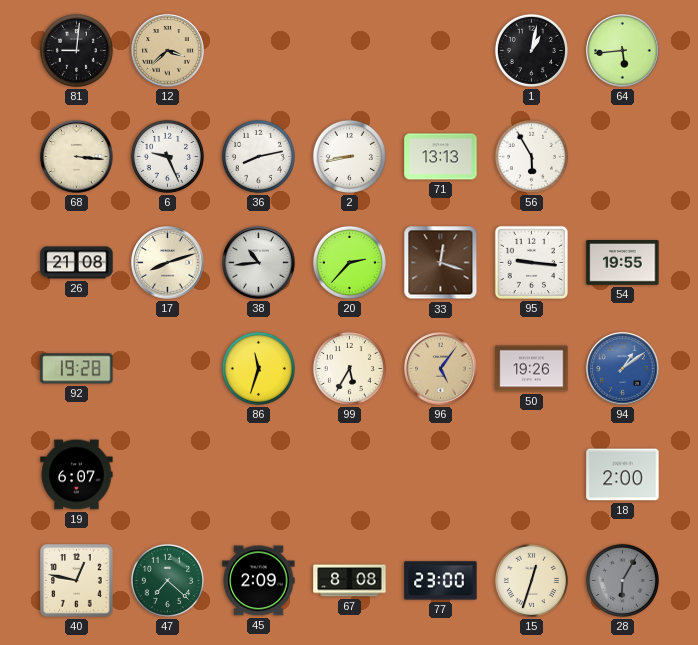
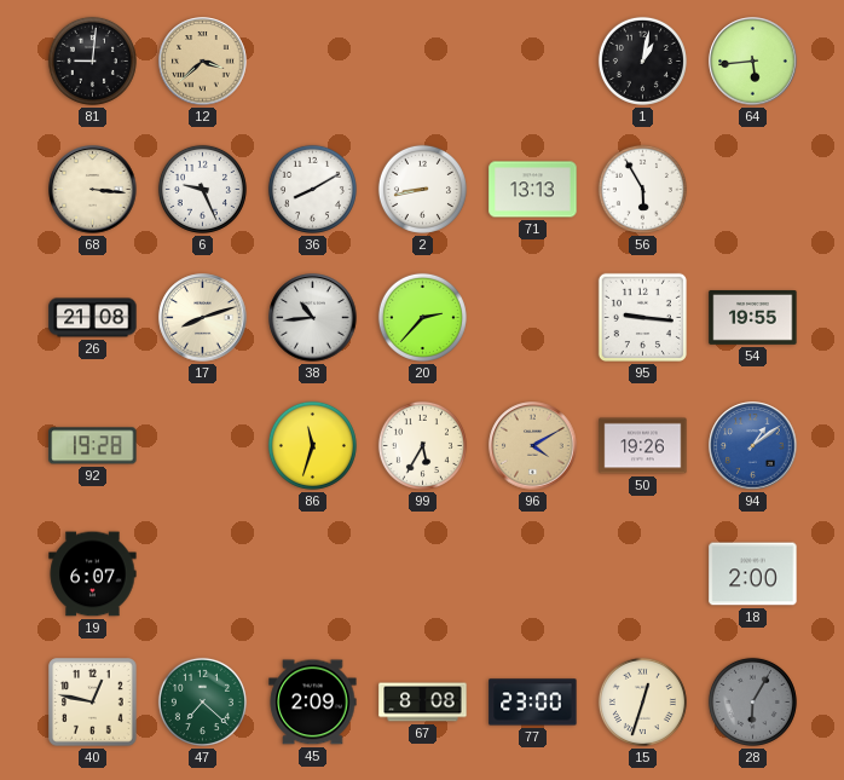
36: 8:13 -> 8:10
33: 12:18 -> none
96: 5:06 -> 4:10
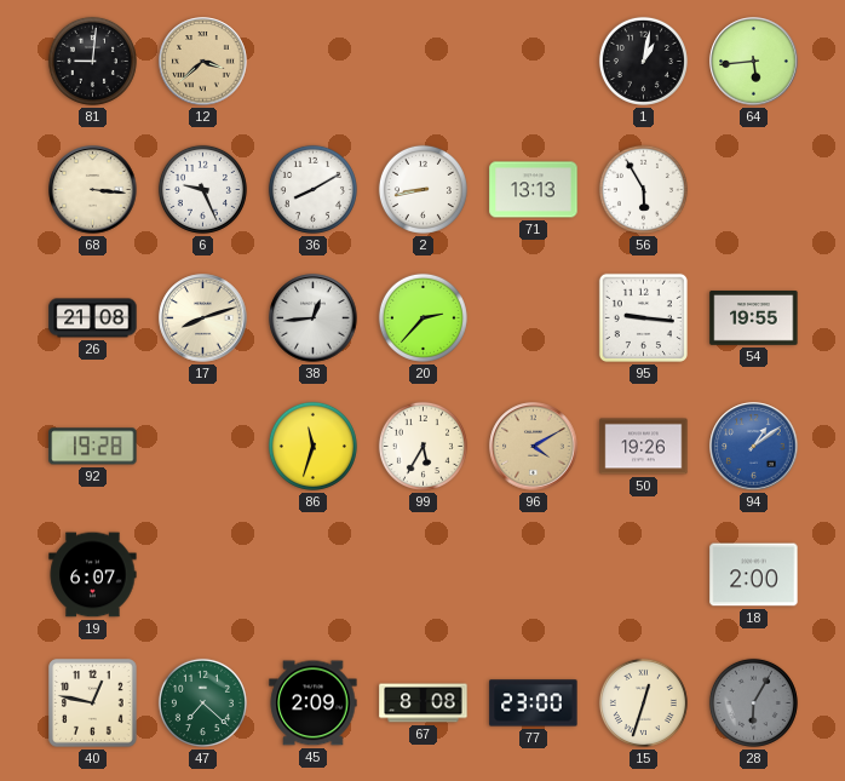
38: 10:44 -> 12:44
